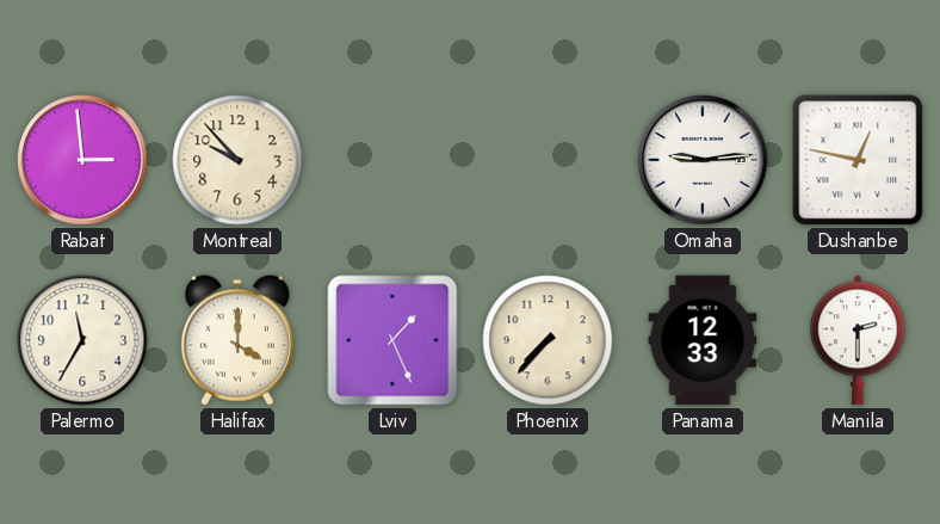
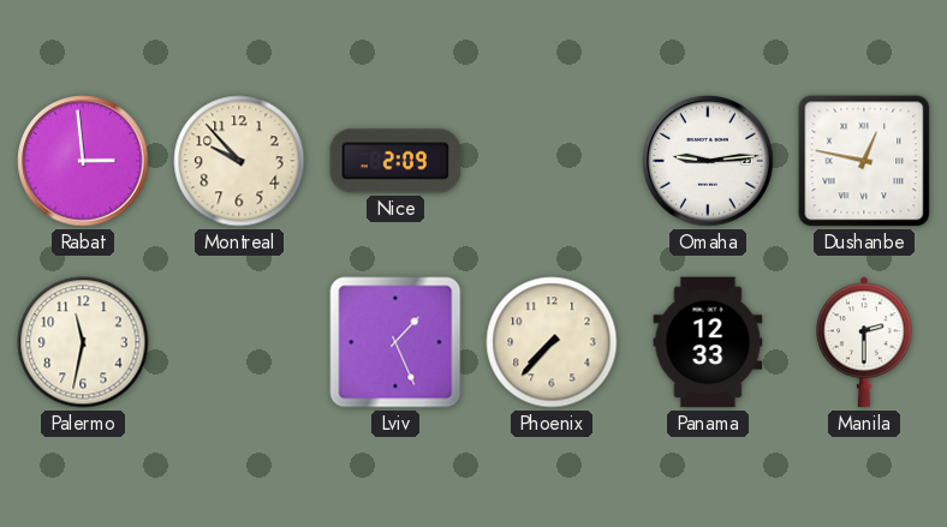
Nice: none -> 2:09
Palermo: 11:35 -> 11:32
Halifax: 4:00 -> none
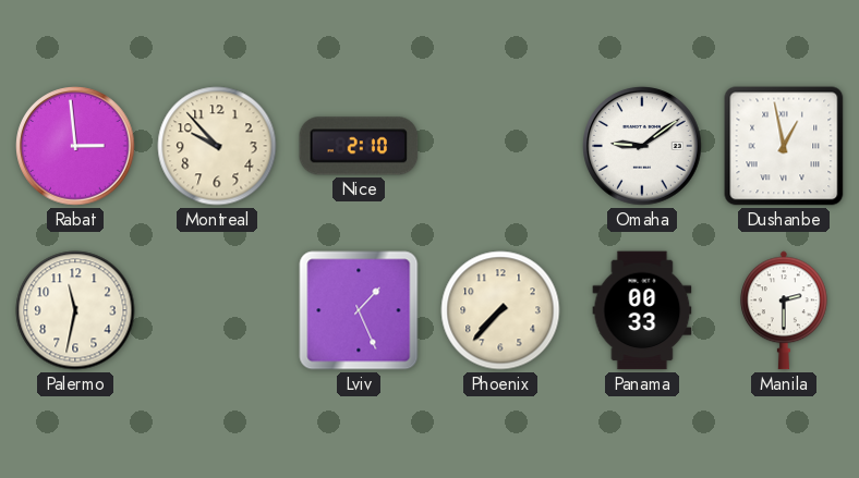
Nice: 2:09 -> 2:10
Omaha: 9:14 -> 9:09
Dushanbe: 12:47 -> 12:58
Panama: 12:33 -> 00:33
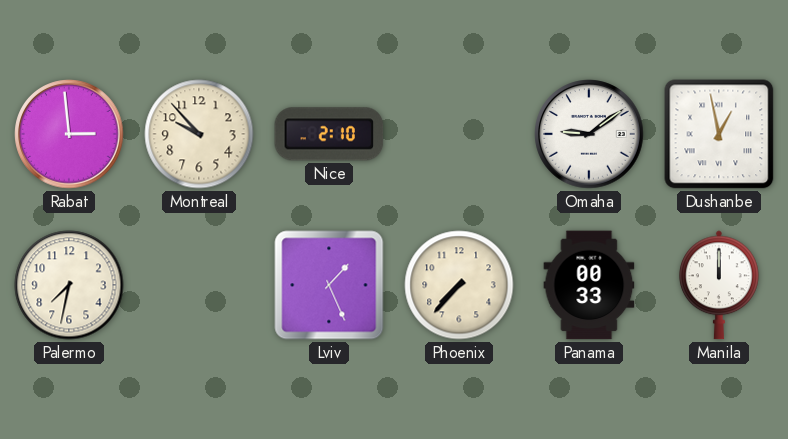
Palermo: 11:32 -> 7:32
Manila: 2:30 -> 12:00
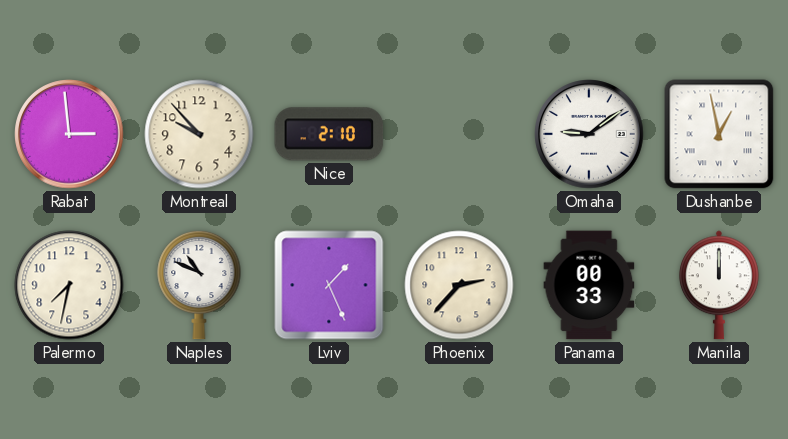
Naples: none -> 10:49
Phoenix: 7:37 -> 2:37
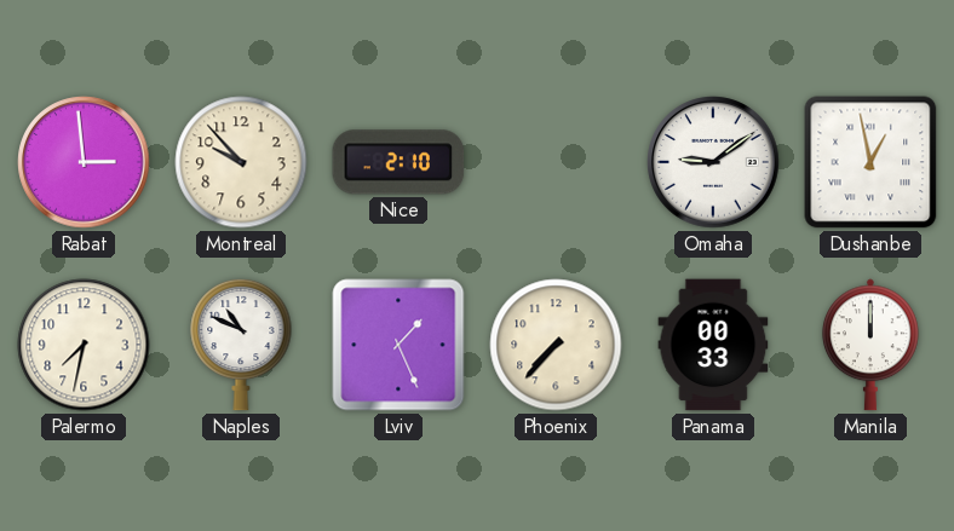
Phoenix: 2:37 -> 7:37
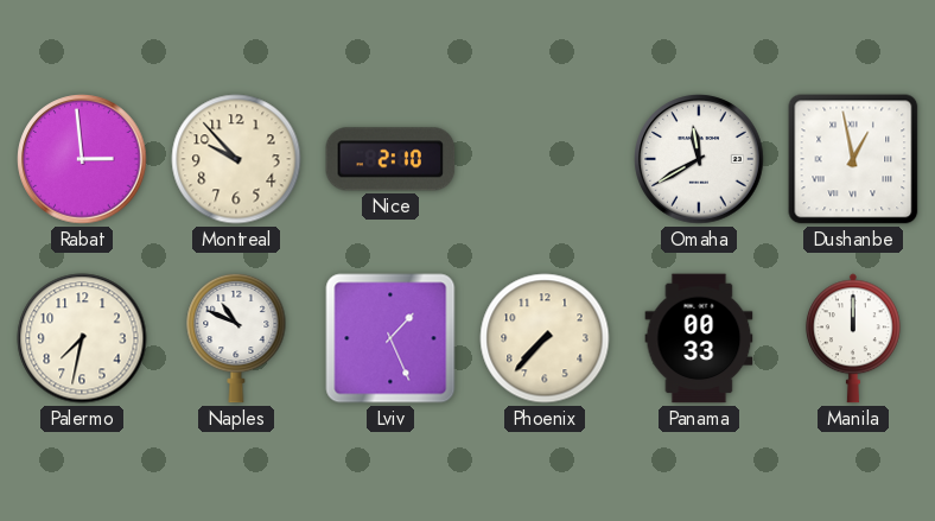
Omaha: 9:09 -> 11:40
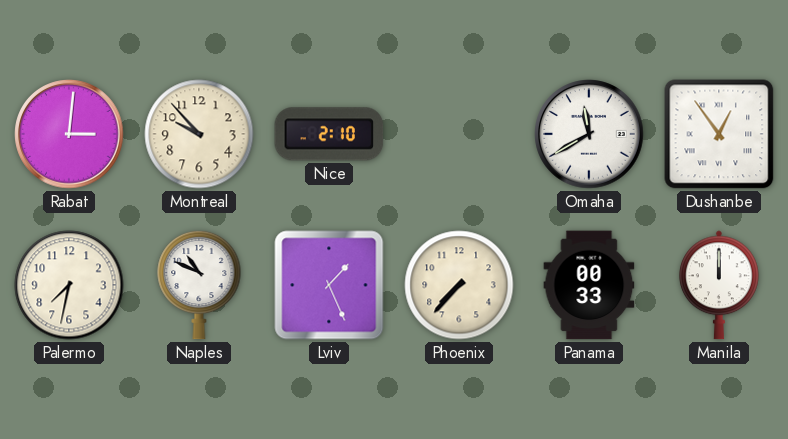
Rabat: 2:59 -> 3:01
Dushanbe: 12:58 -> 12:54
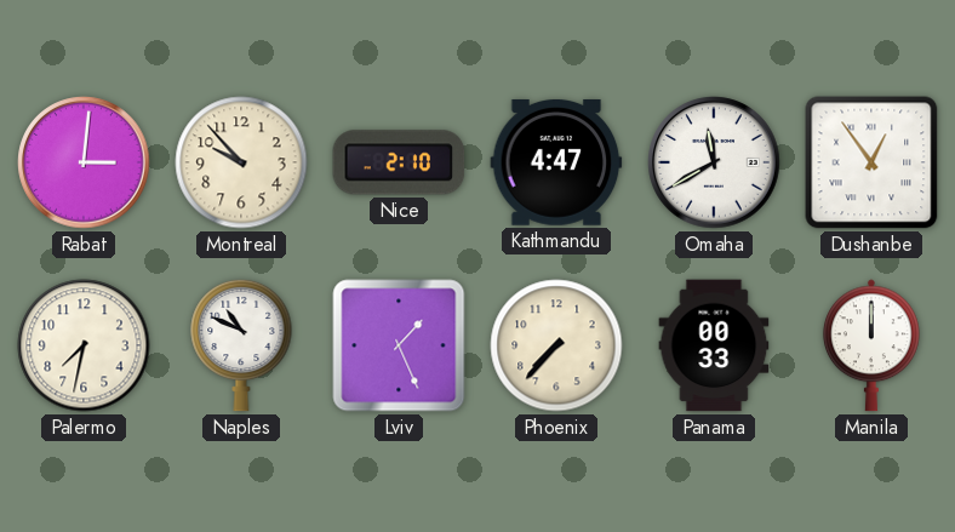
Kathmandu: none -> 4:47
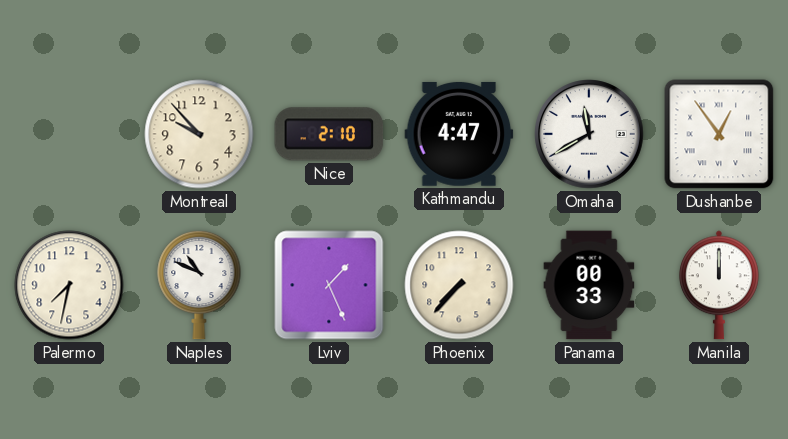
Rabat: 3:01 -> none
